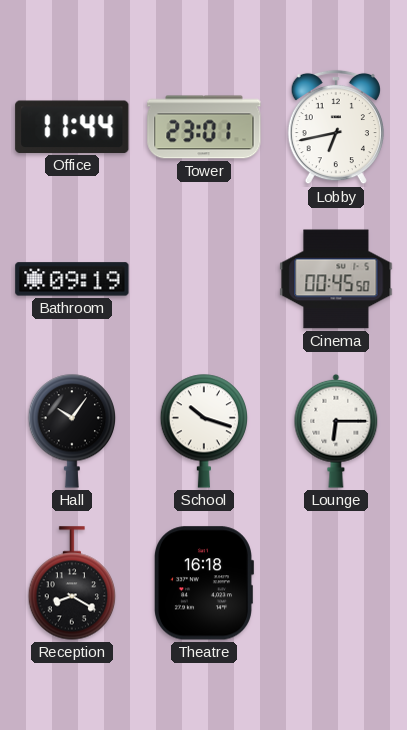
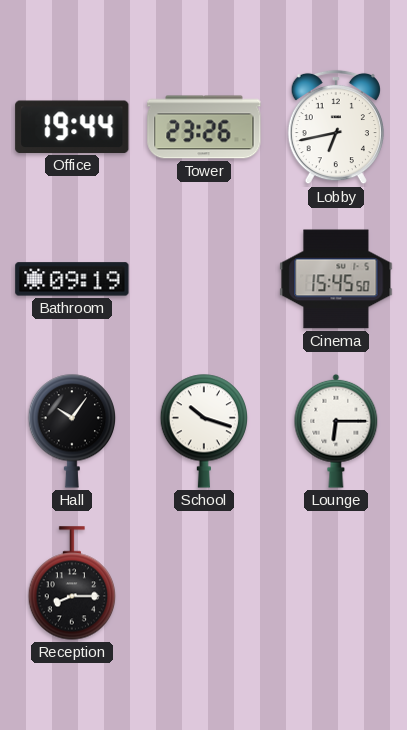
Office: 11:44 -> 19:44
Tower: 23:01 -> 23:26
Cinema: 00:45 -> 15:45
Reception: 8:20 -> 8:15
Theatre: 16:18 -> none
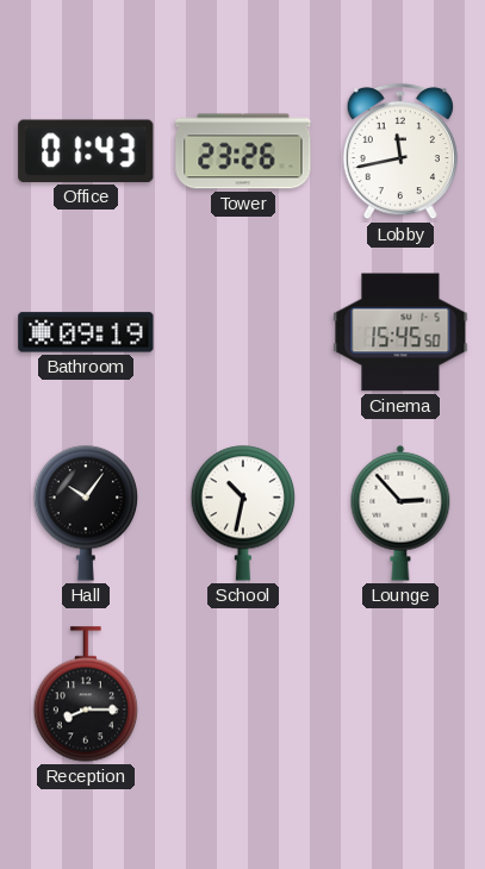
Office: 19:44 -> 01:43
Lobby: 6:43 -> 11:43
School: 10:18 -> 10:32
Lounge: 6:15 -> 2:53
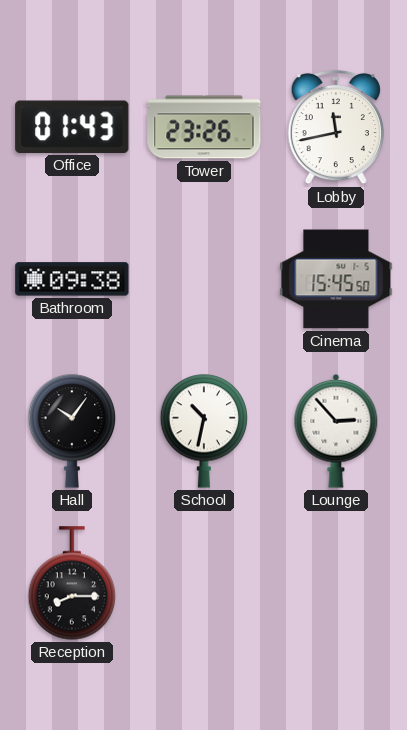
Bathroom: 09:19 -> 09:38
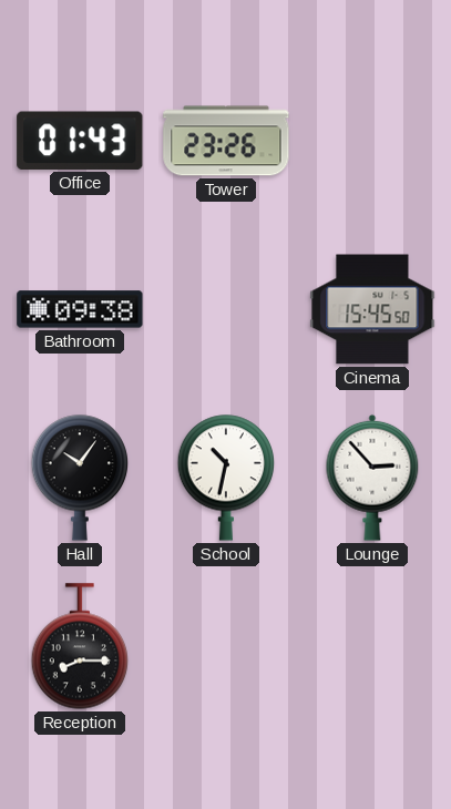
Lobby: 11:43 -> none
